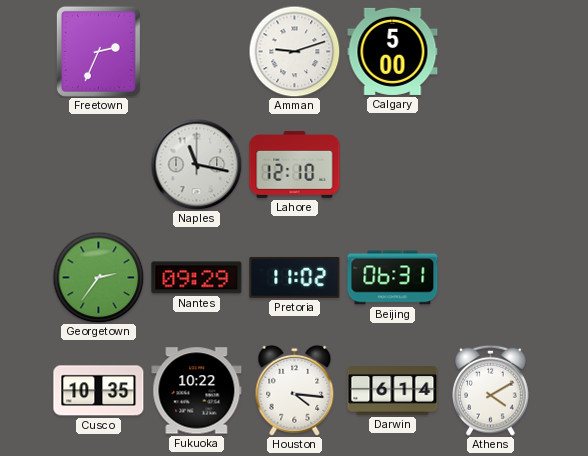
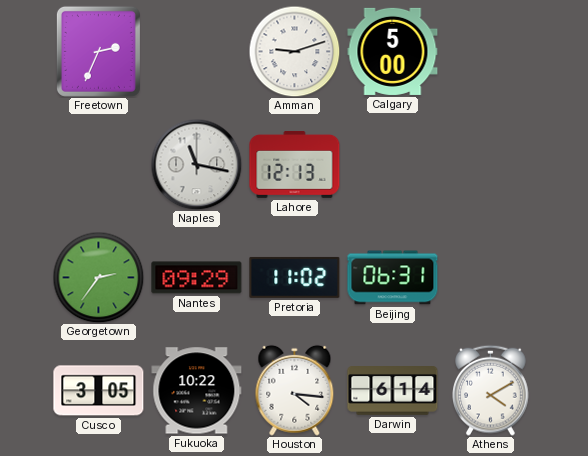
Lahore: 12:10 -> 12:13
Cusco: 10:35 -> 3:05
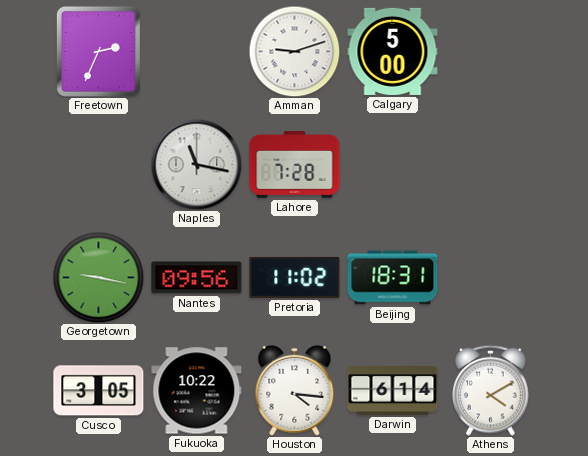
Lahore: 12:13 -> 7:28
Georgetown: 2:36 -> 9:17
Nantes: 09:29 -> 09:56
Beijing: 06:31 -> 18:31
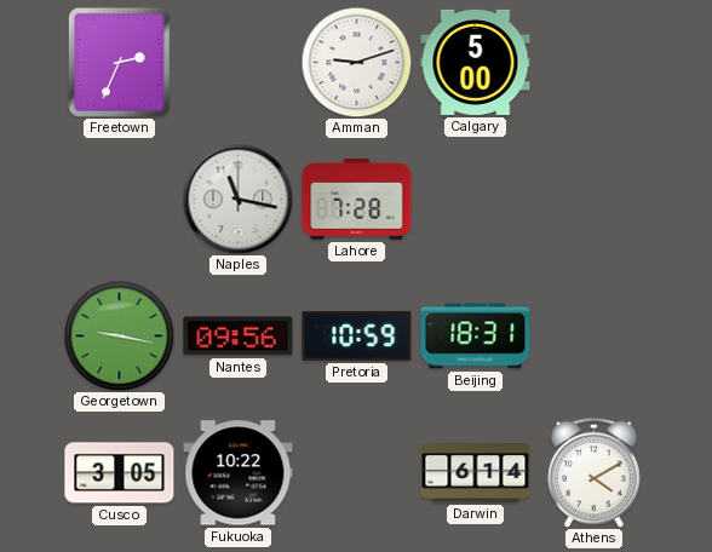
Pretoria: 11:02 -> 10:59
Houston: 4:16 -> none
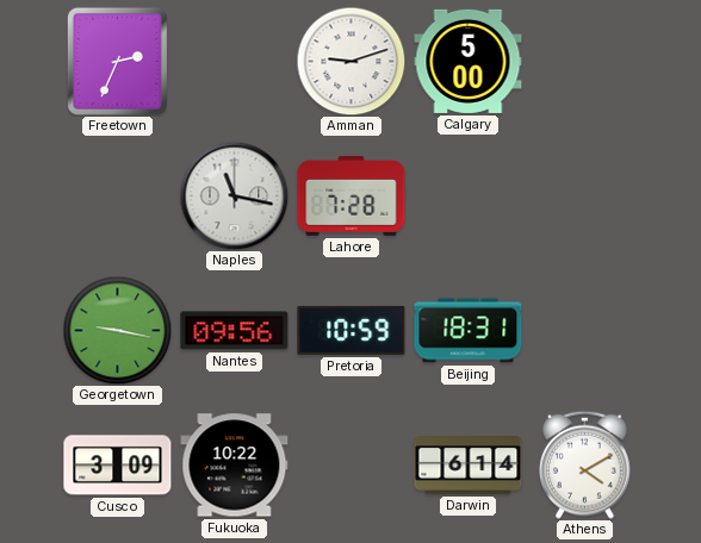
Cusco: 3:05 -> 3:09
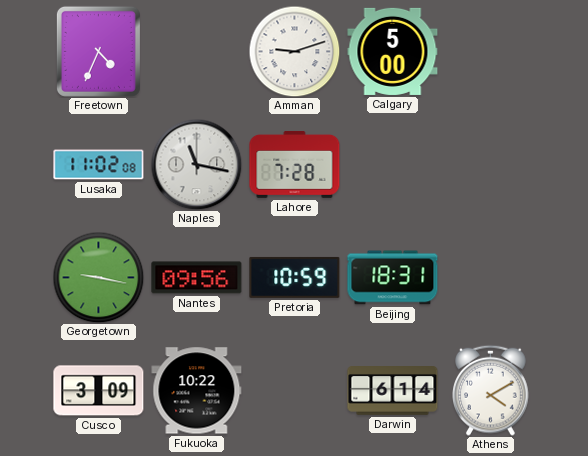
Freetown: 2:34 -> 4:34
Lusaka: none -> 11:02
